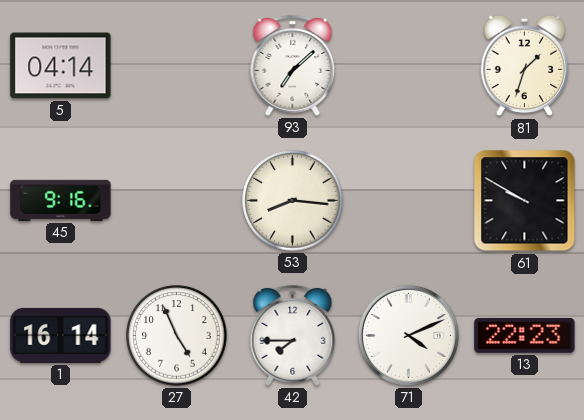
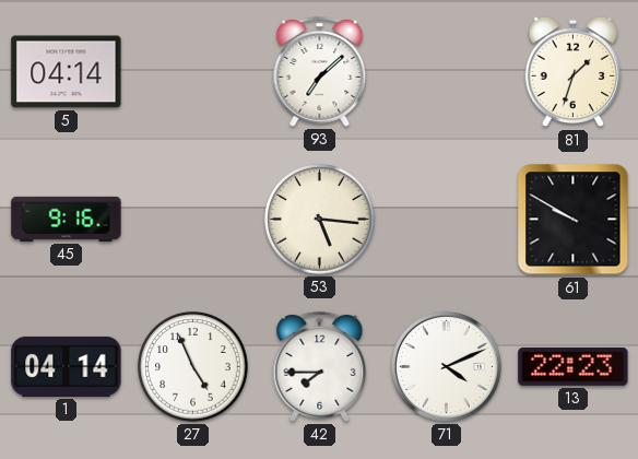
53: 8:16 -> 5:16
1: 16:14 -> 04:14
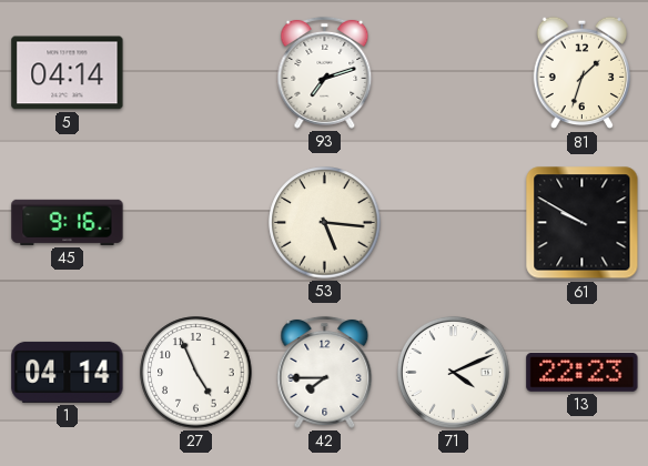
93: 7:08 -> 7:12
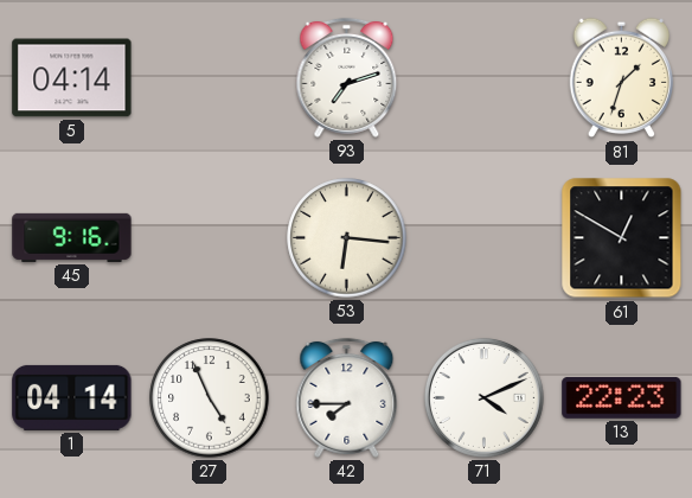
53: 5:16 -> 6:16
61: 9:50 -> 12:50
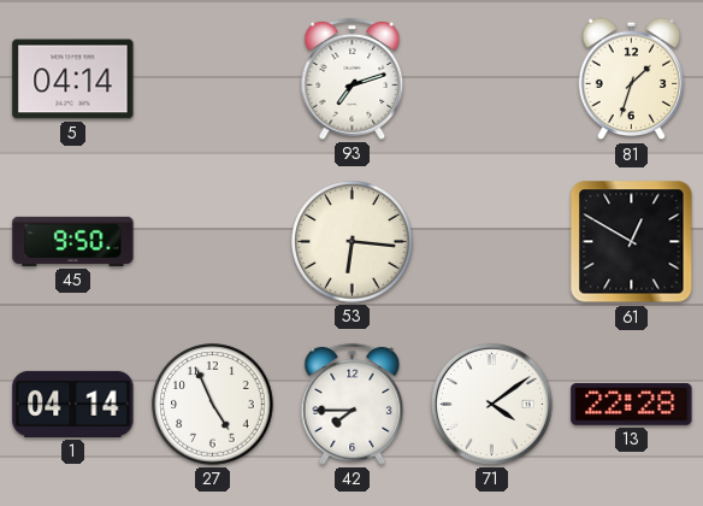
45: 9:16 -> 9:50
71: 4:11 -> 4:09
13: 22:23 -> 22:28
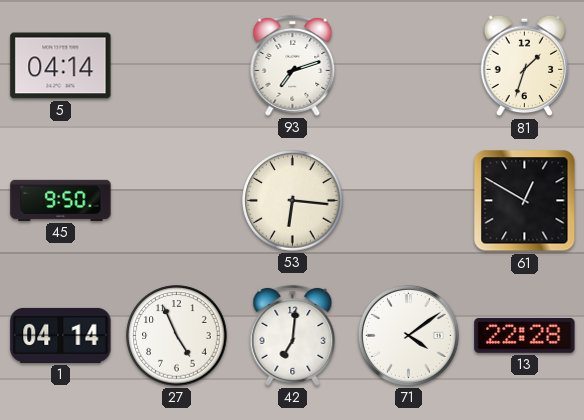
42: 7:45 -> 7:01
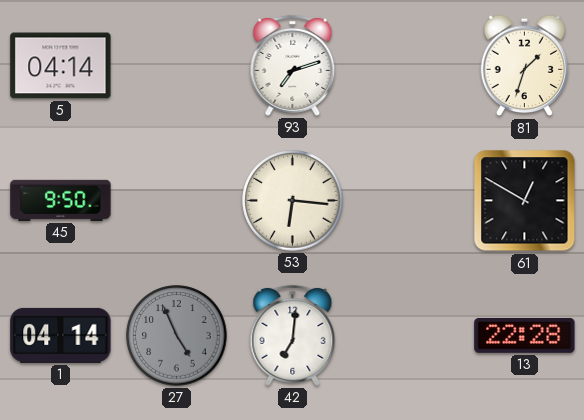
27 dial: white -> grey
71: 4:09 -> none
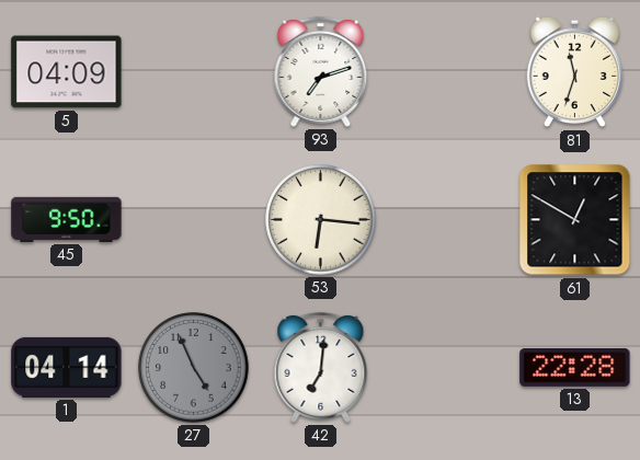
5: 04:14 -> 04:09
81: 1:33 -> 11:33
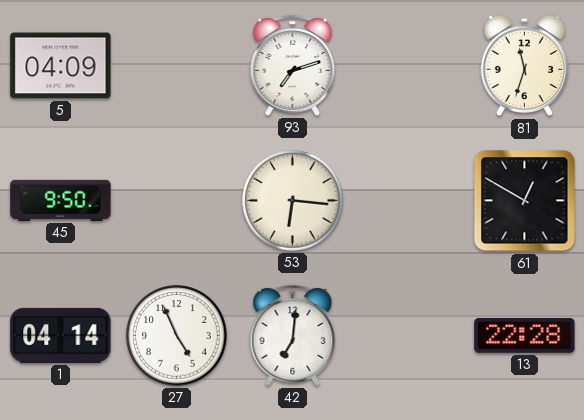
27 dial: grey -> white
